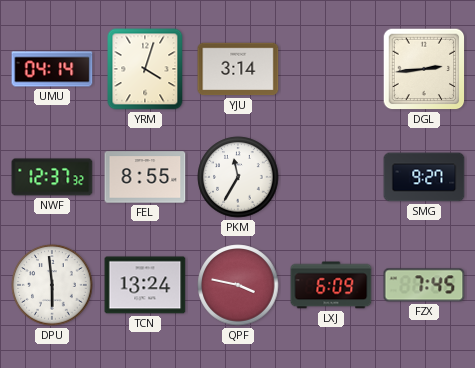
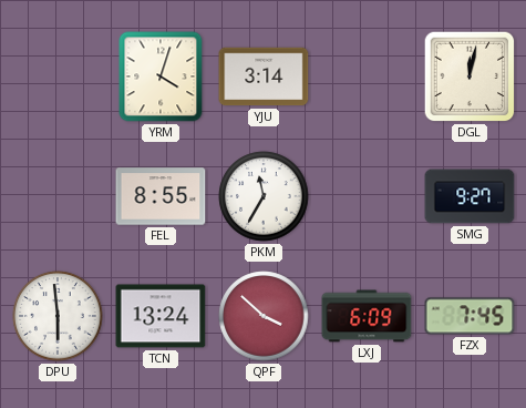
UMU: 04:14 -> none
DGL: 2:44 -> 12:02
NWF: 12:37 -> none
QPF: 3:47 -> 3:52
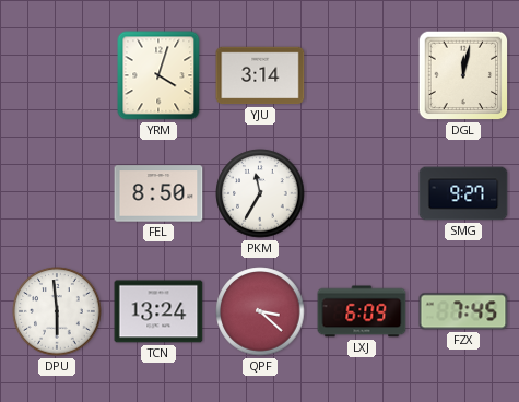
FEL: 8:55 -> 8:50
QPF: 3:52 -> 3:22
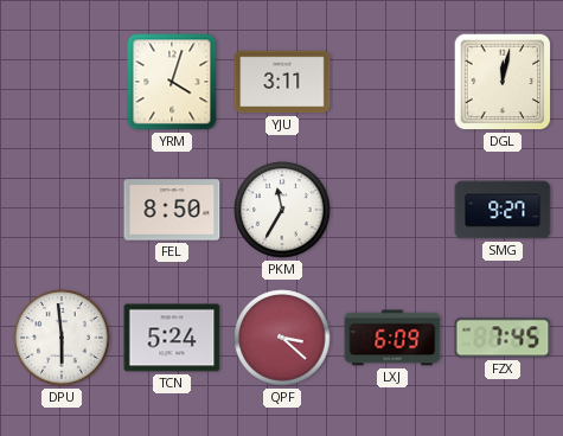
YJU: 3:14 -> 3:11
TCN: 13:24 -> 5:24
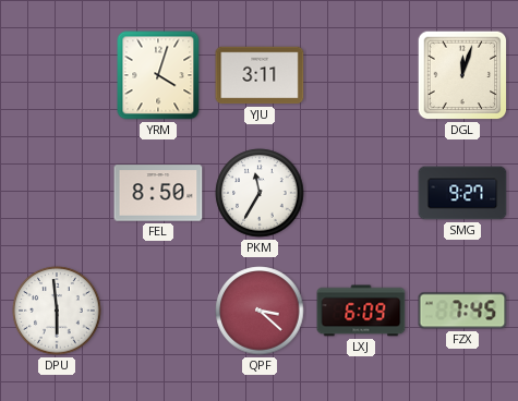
DGL: 12:02 -> 12:03
TCN: 5:24 -> none
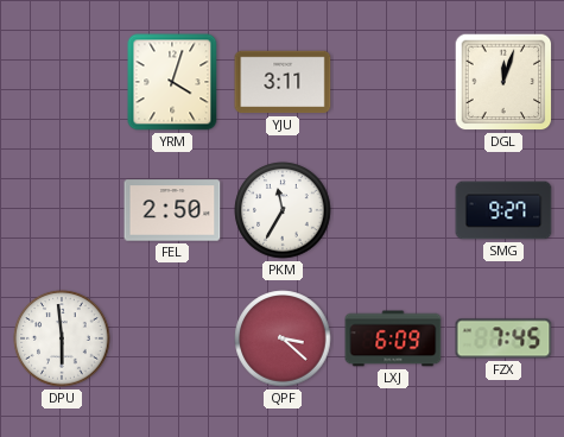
FEL: 8:50 -> 2:50
